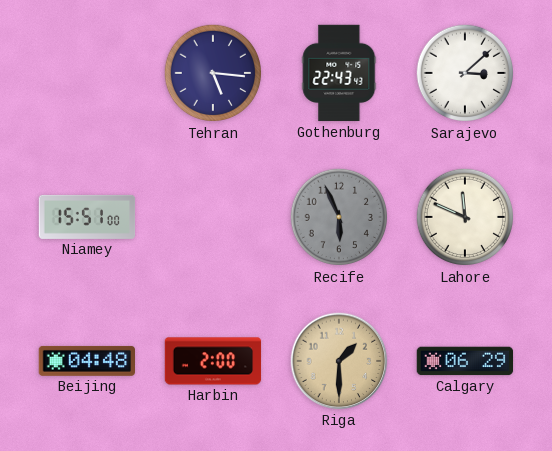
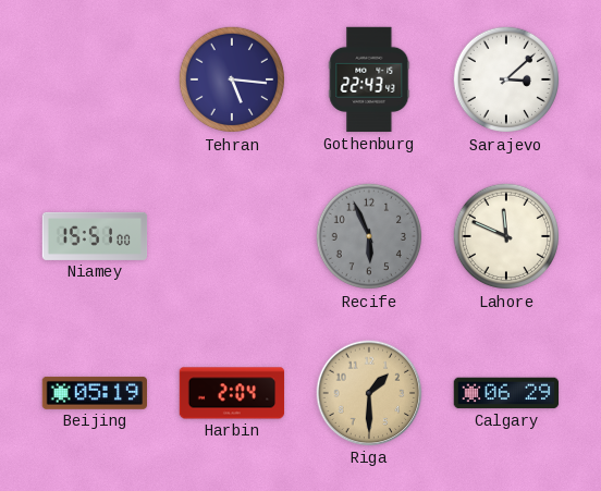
Beijing: 04:48 -> 05:19
Harbin: 2:00 -> 2:04
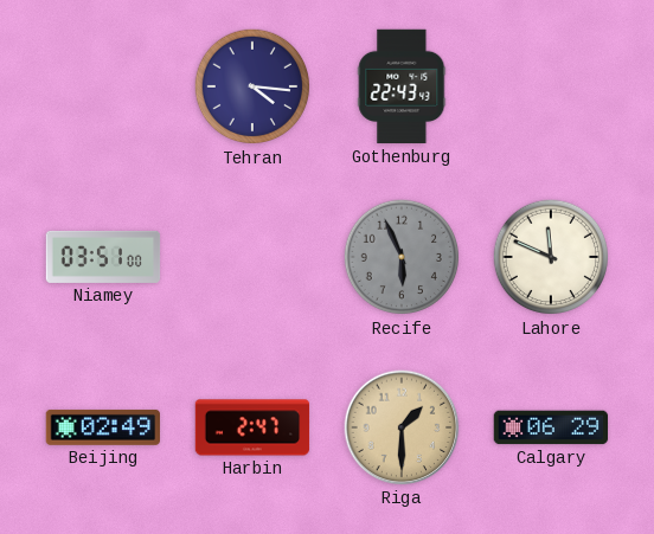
Tehran: 5:16 -> 4:16
Sarajevo: 3:08 -> none
Niamey: 15:51 -> 03:51
Beijing: 05:19 -> 02:49
Harbin: 2:04 -> 2:47
